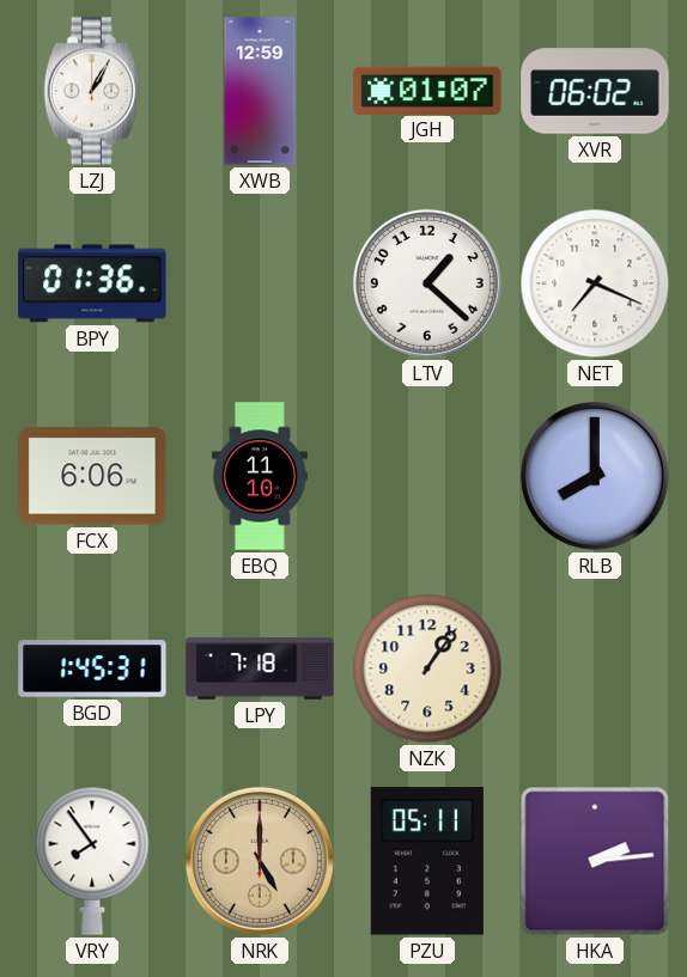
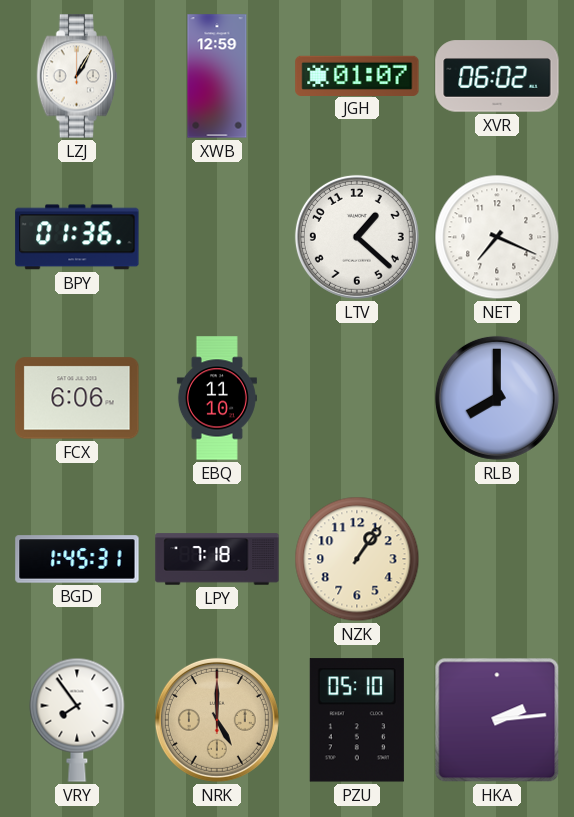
PZU: 05:11 -> 05:10
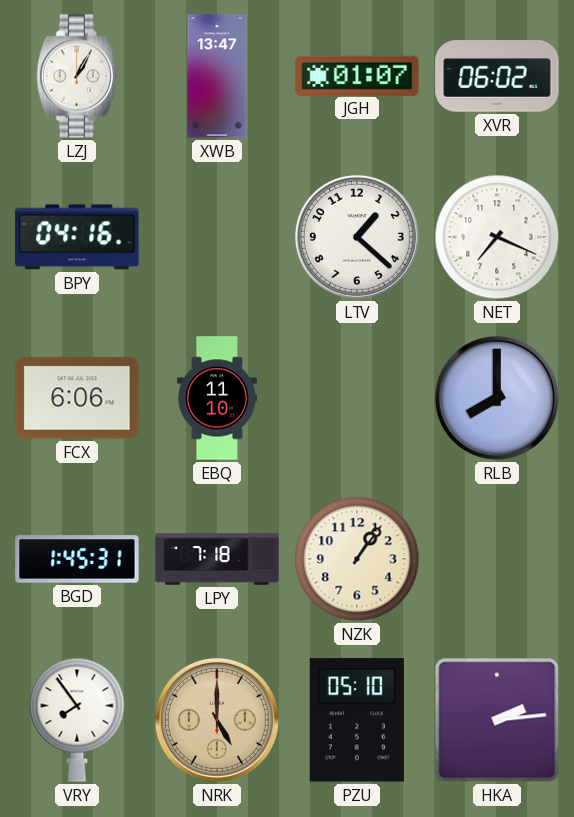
XWB: 12:59 -> 13:47
BPY: 01:36 -> 04:16
